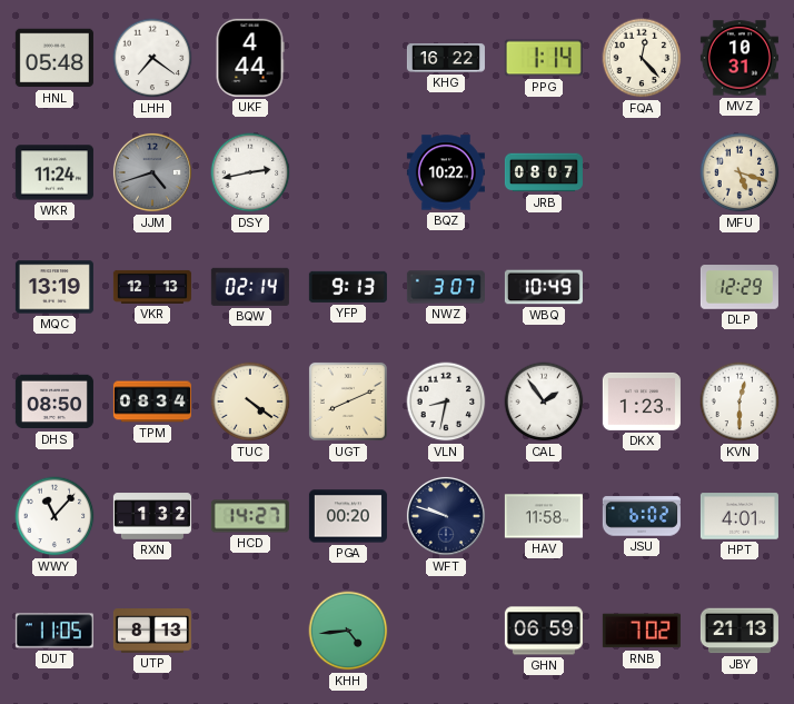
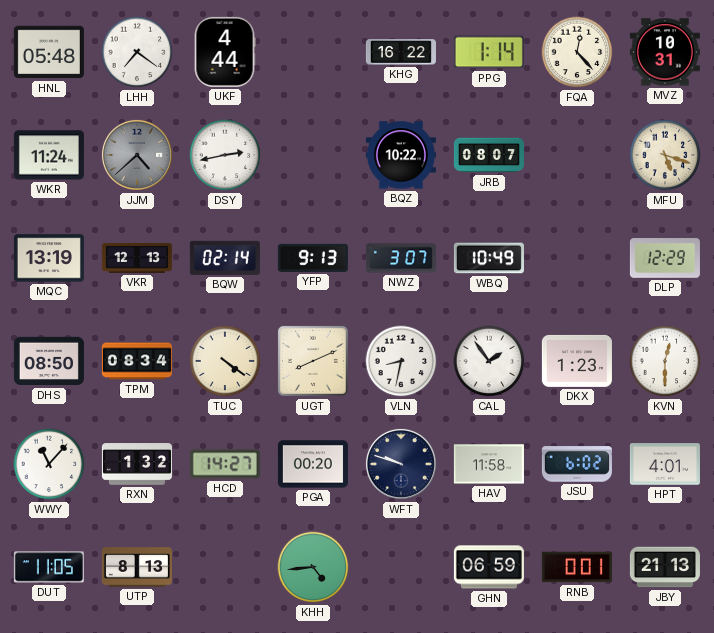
JJM: 4:42 -> 4:38
RNB: 7:02 -> 0:01
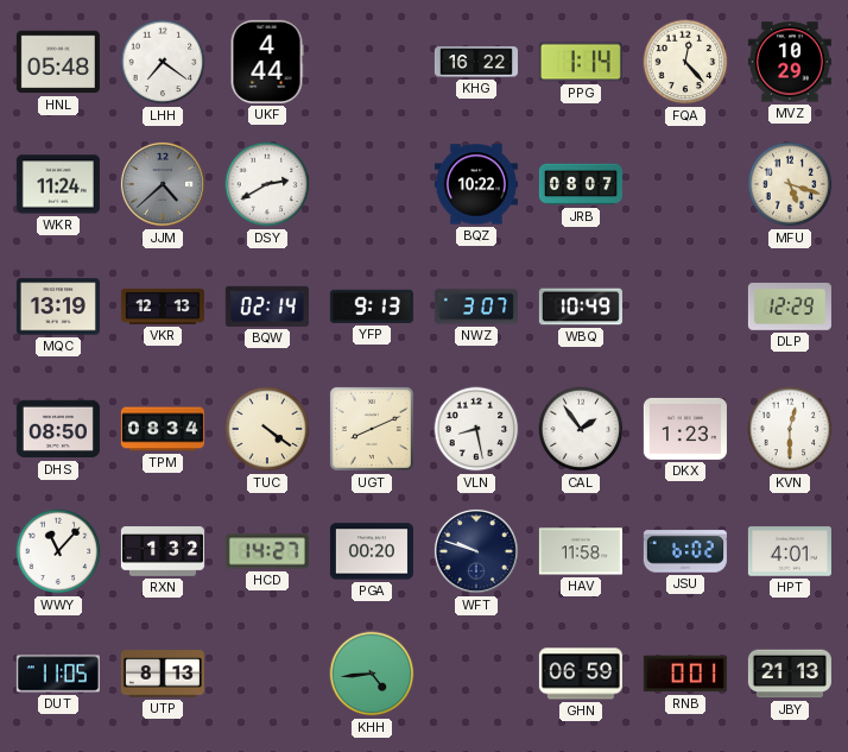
MVZ: 10:31 -> 10:29
DSY: 2:43 -> 2:40
VLN: 8:32 -> 8:28
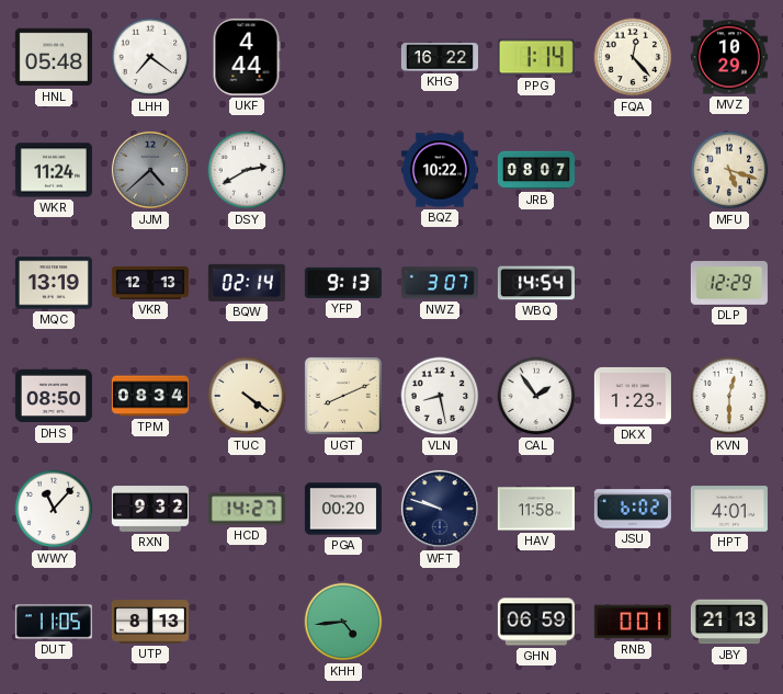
WBQ: 10:49 -> 14:54
RXN: 1:32 -> 9:32
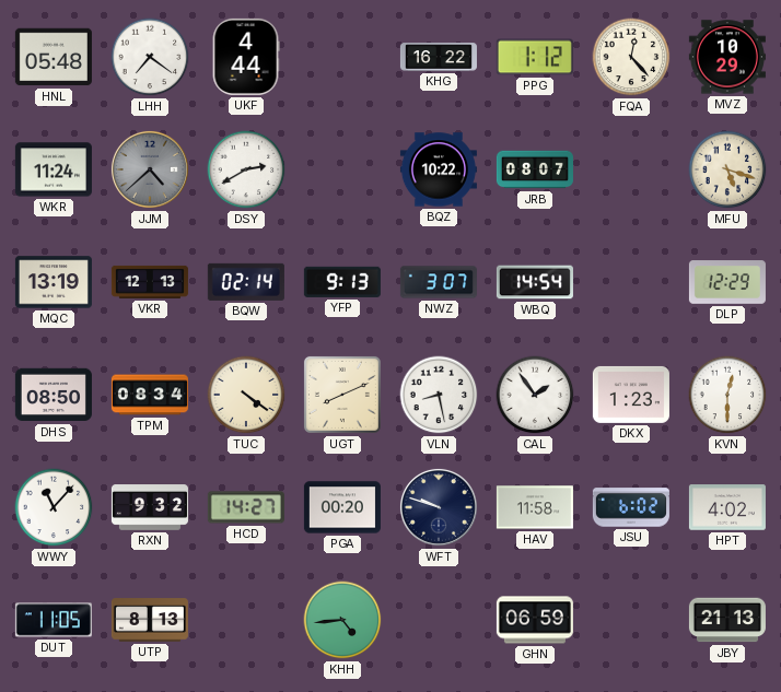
PPG: 1:14 -> 1:12
HPT: 4:01 -> 4:02
RNB: 0:01 -> none
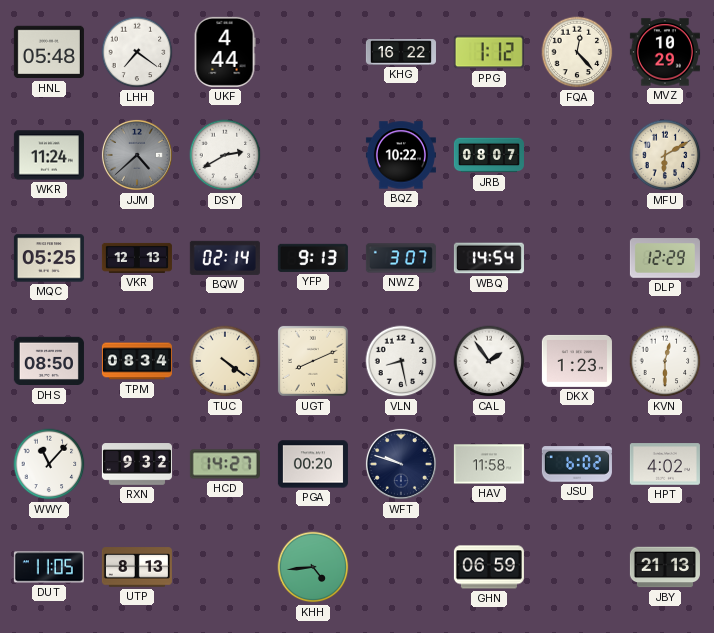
MFU: 5:18 -> 6:10
MQC: 13:19 -> 05:25
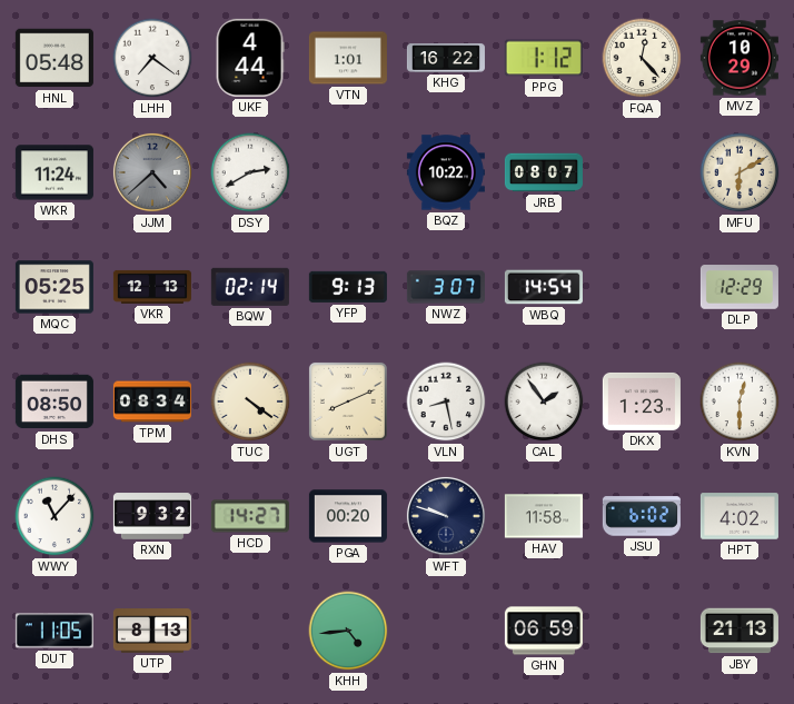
VTN: none -> 1:01
